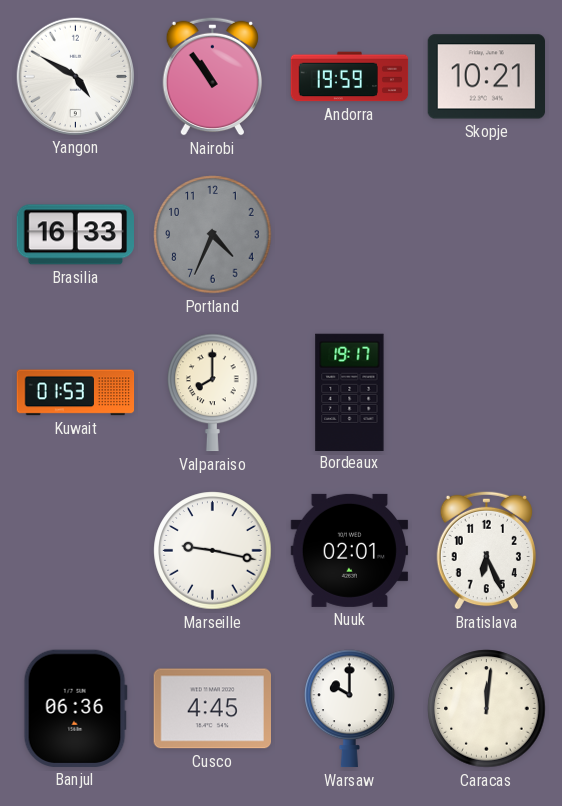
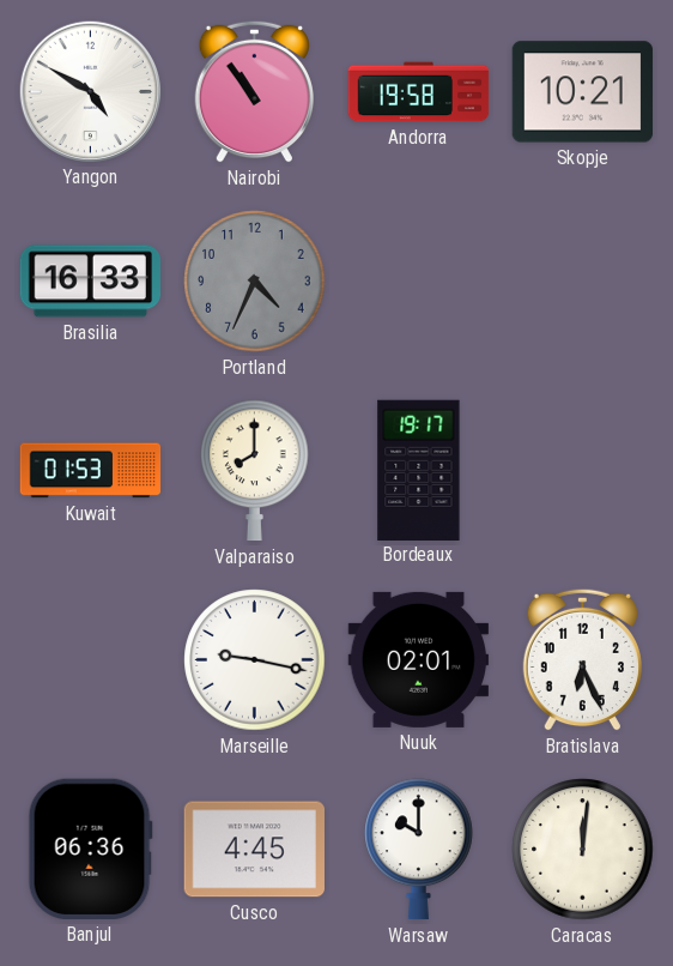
Andorra: 19:59 -> 19:58
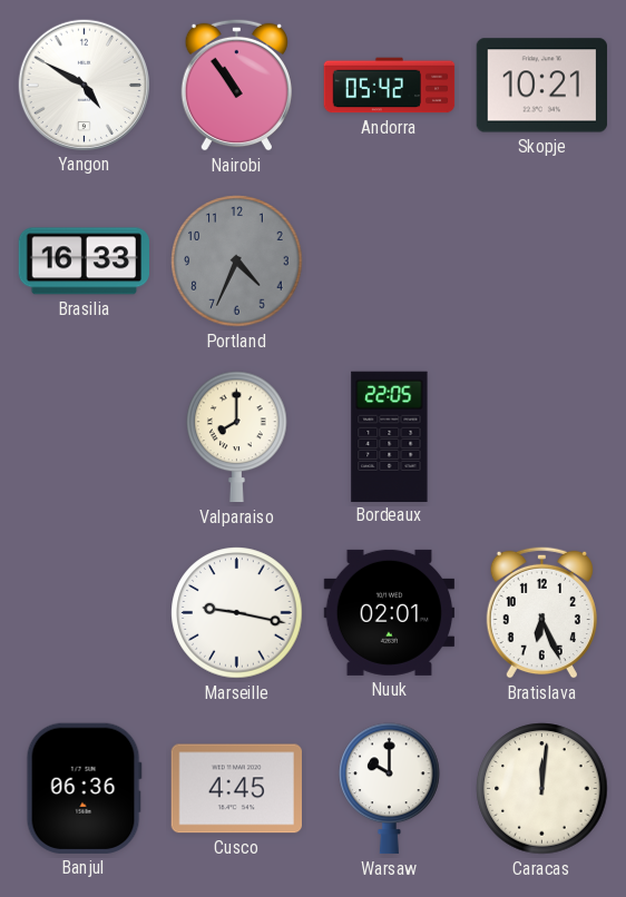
Andorra: 19:58 -> 05:42
Kuwait: 01:53 -> none
Bordeaux: 19:17 -> 22:05
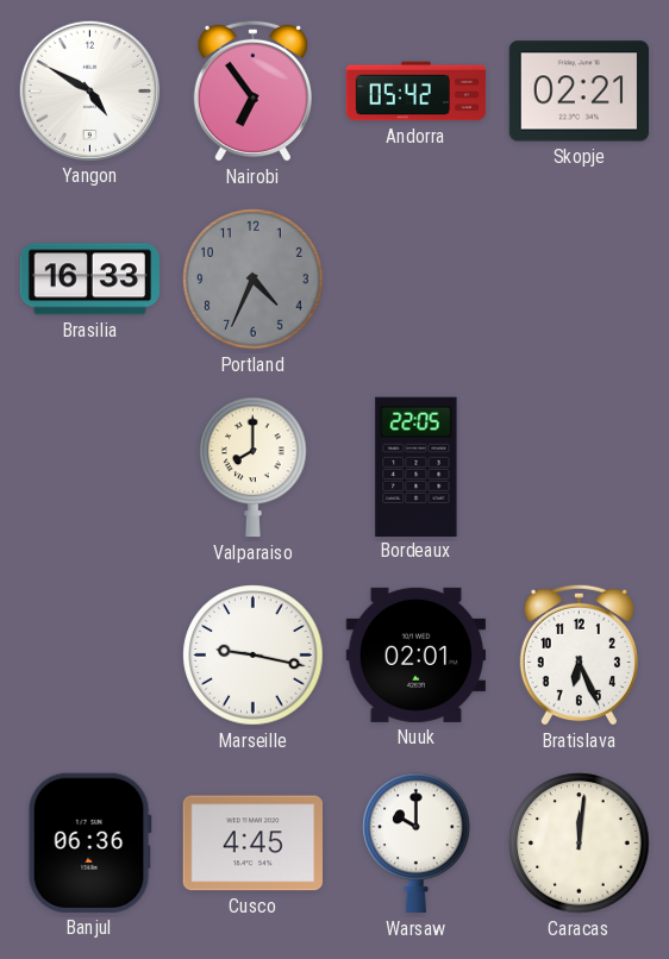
Nairobi: 10:54 -> 6:54
Skopje: 10:21 -> 02:21
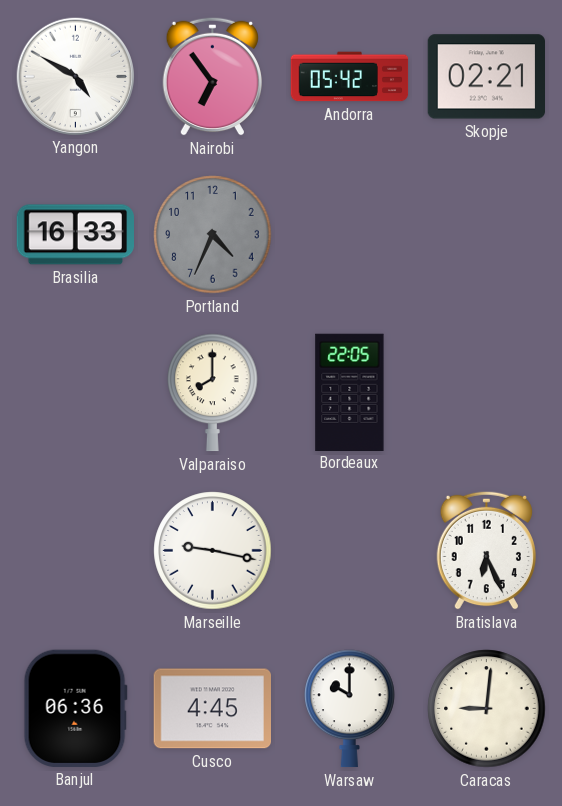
Nuuk: 02:01 -> none
Caracas: 12:01 -> 9:01
